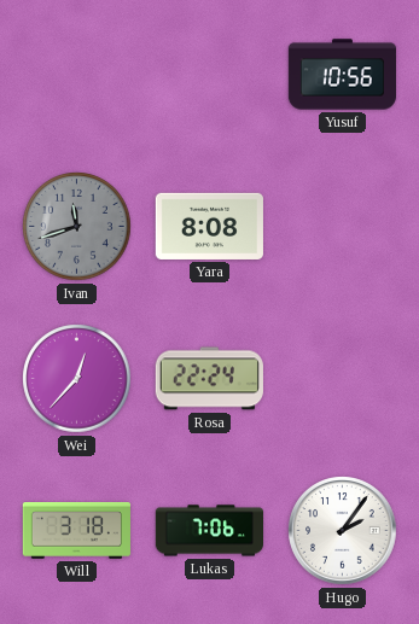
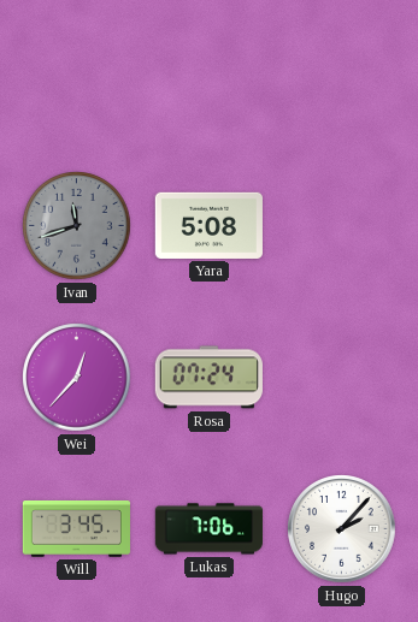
Yusuf: 10:56 -> none
Yara: 8:08 -> 5:08
Rosa: 22:24 -> 07:24
Will: 3:18 -> 3:45
Hugo: 2:06 -> 2:07
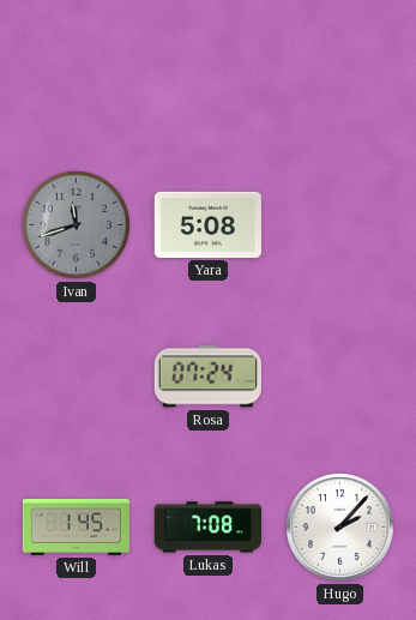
Wei: 12:37 -> none
Will: 3:45 -> 1:45
Lukas: 7:06 -> 7:08
